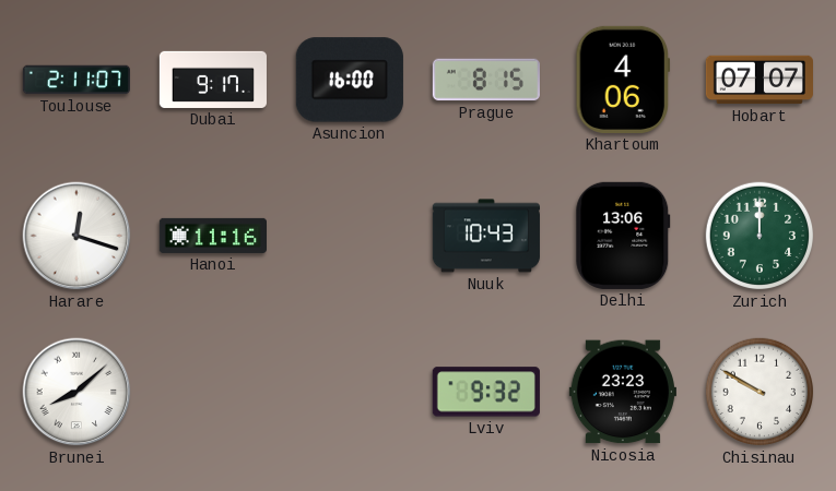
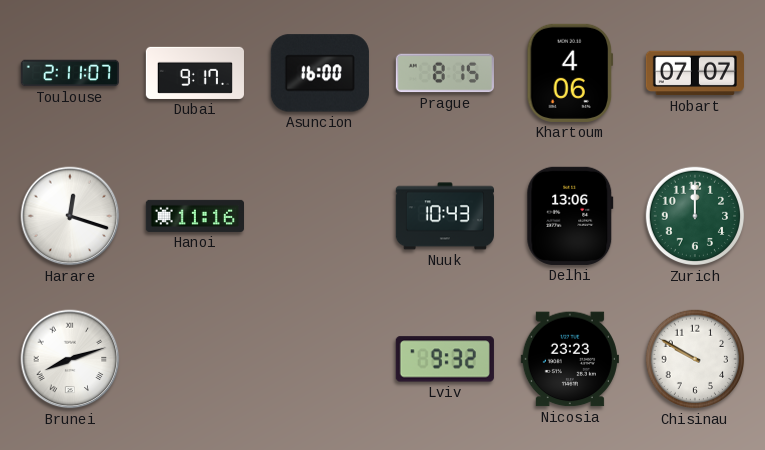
Brunei: 8:08 -> 8:12
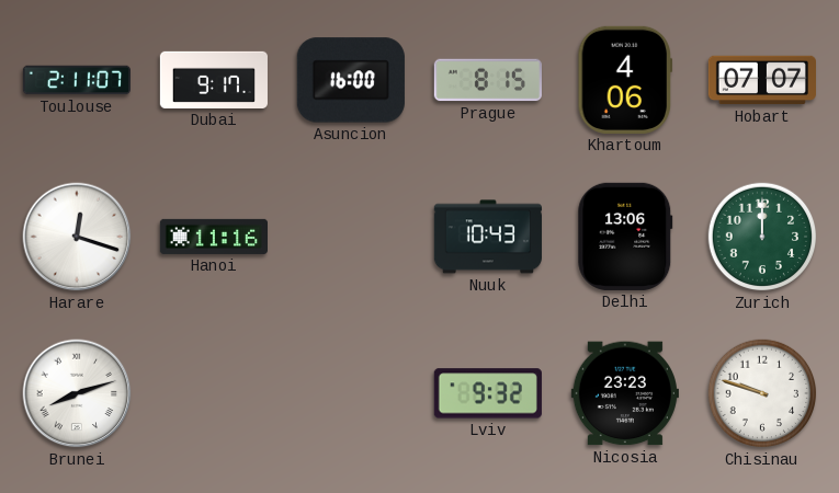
Chisinau: 9:50 -> 9:48
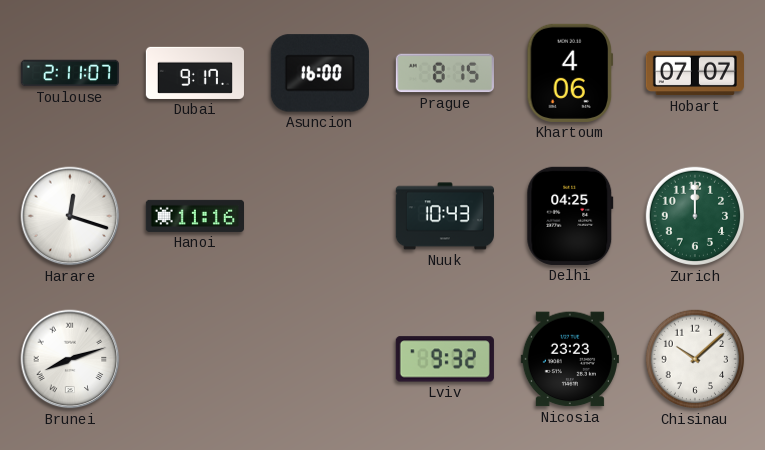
Delhi: 13:06 -> 04:25
Chisinau: 9:48 -> 10:08
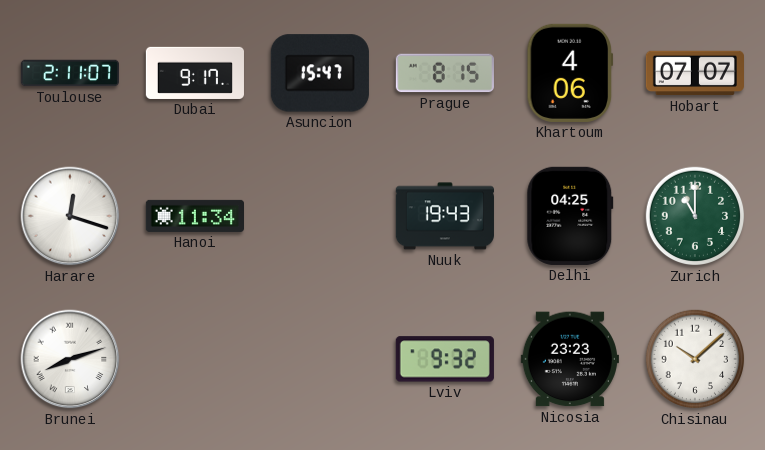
Asuncion: 16:00 -> 15:47
Hanoi: 11:16 -> 11:34
Nuuk: 10:43 -> 19:43
Zurich: 12:00 -> 11:00
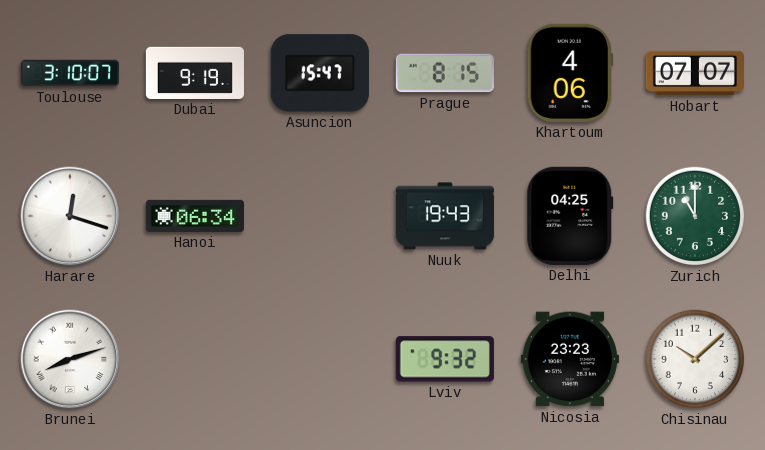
Toulouse: 2:11 -> 3:10
Dubai: 9:17 -> 9:19
Hanoi: 11:34 -> 06:34
